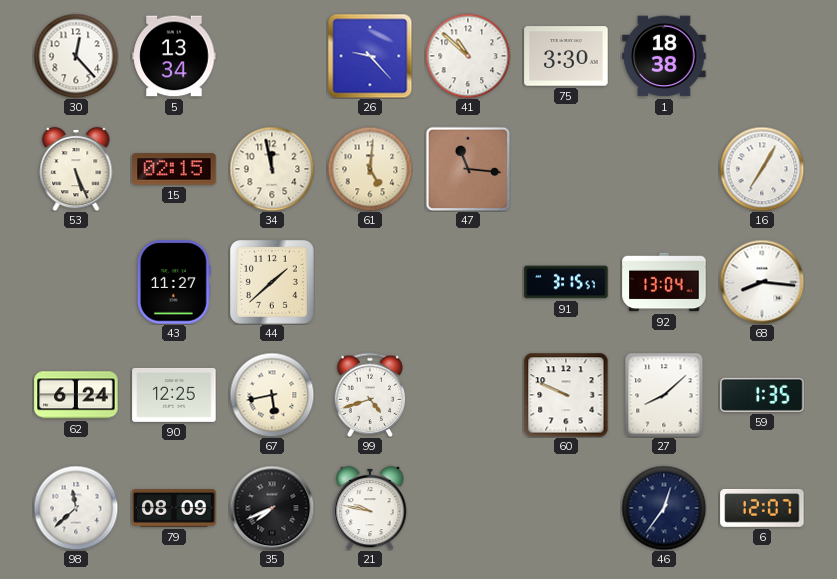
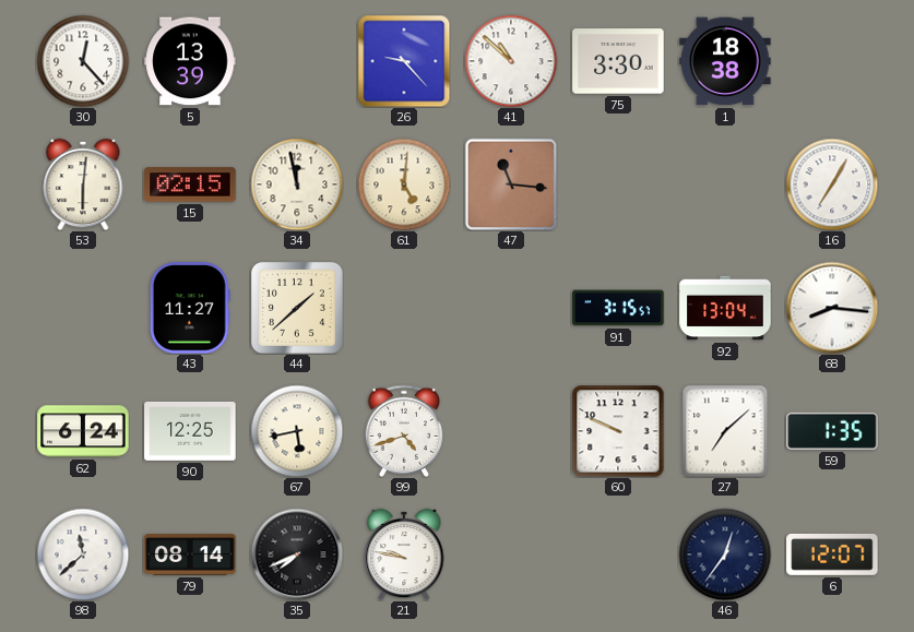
5: 13:34 -> 13:39
53: 5:26 -> 6:01
27: 8:08 -> 7:08
79: 08:09 -> 08:14
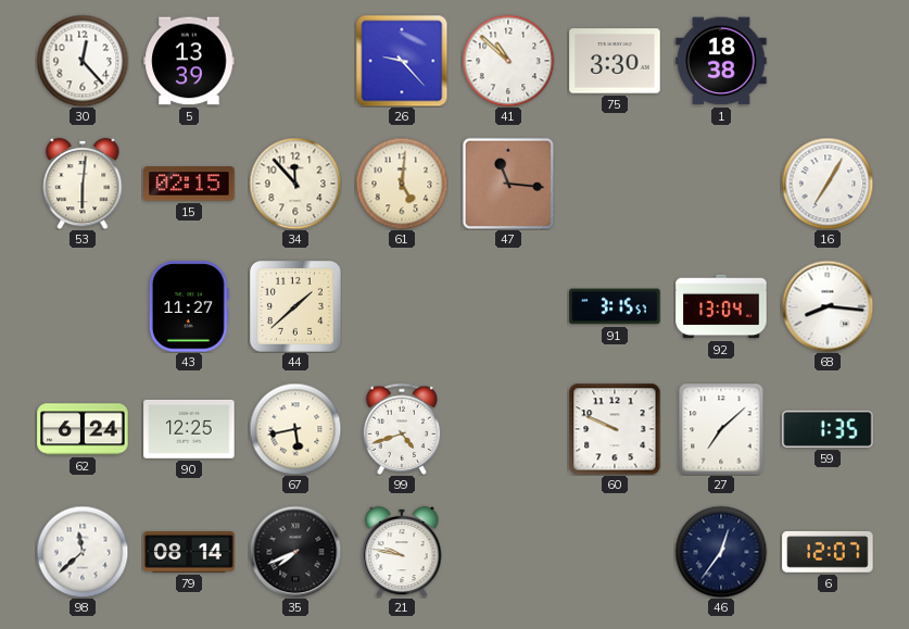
34: 11:58 -> 11:53
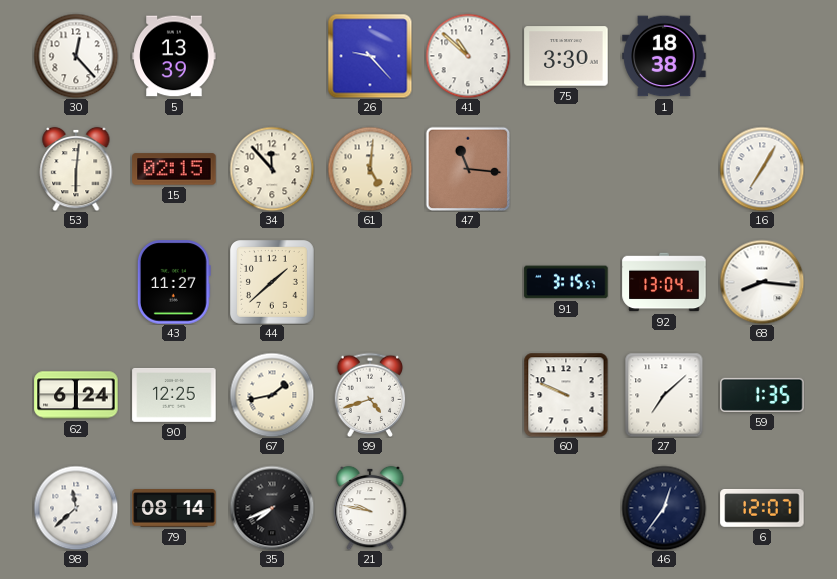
67: 5:43 -> 1:43
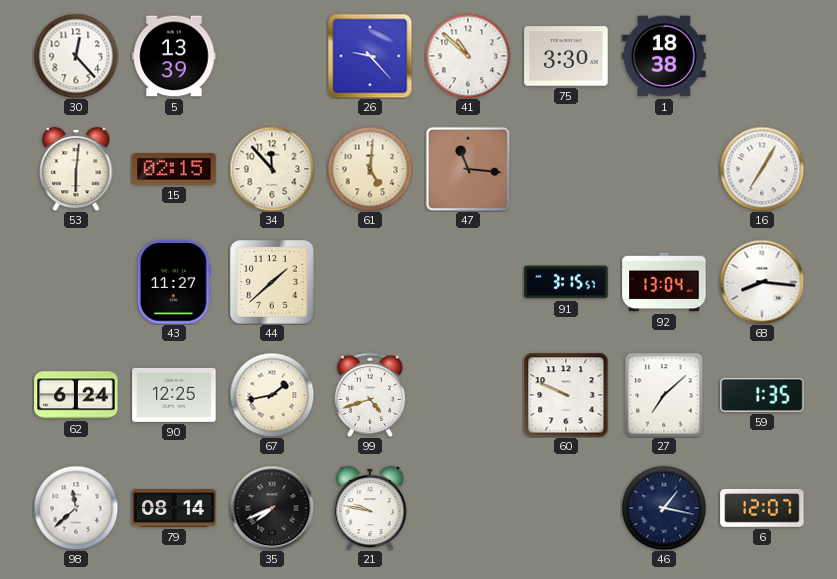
46: 12:36 -> 1:17
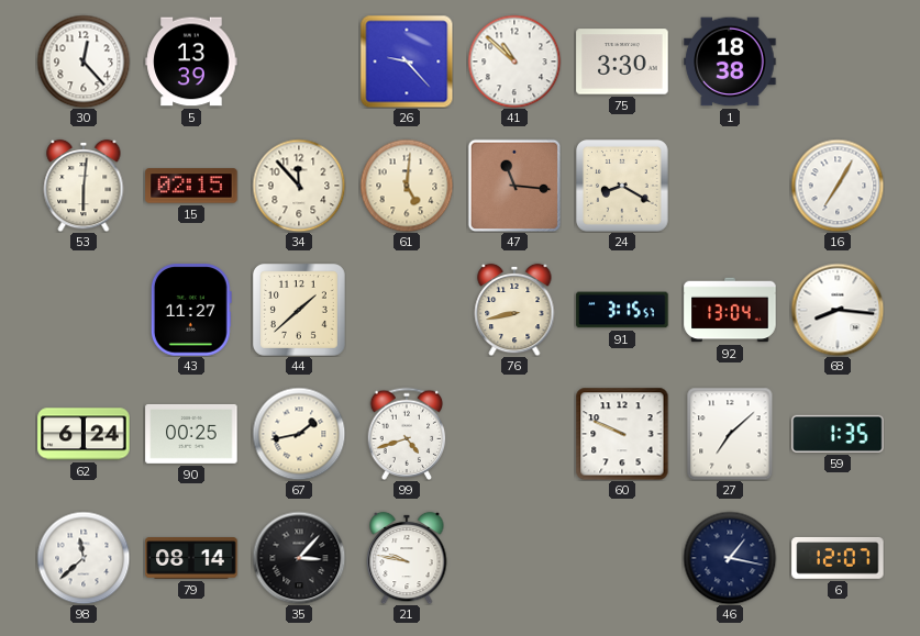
24: none -> 8:20
76: none -> 8:43
90: 12:25 -> 00:25
35: 7:41 -> 3:07
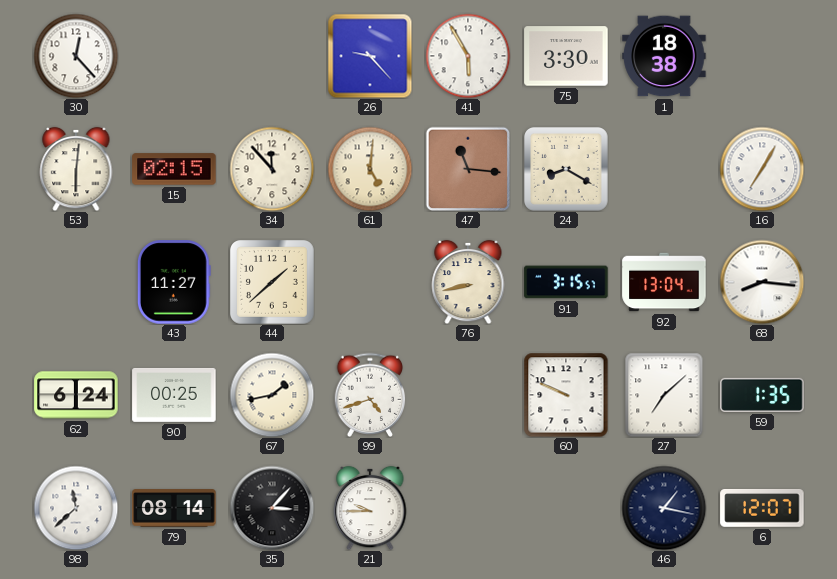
5: 13:39 -> none
41: 10:52 -> 5:55
21: 9:47 -> 9:45
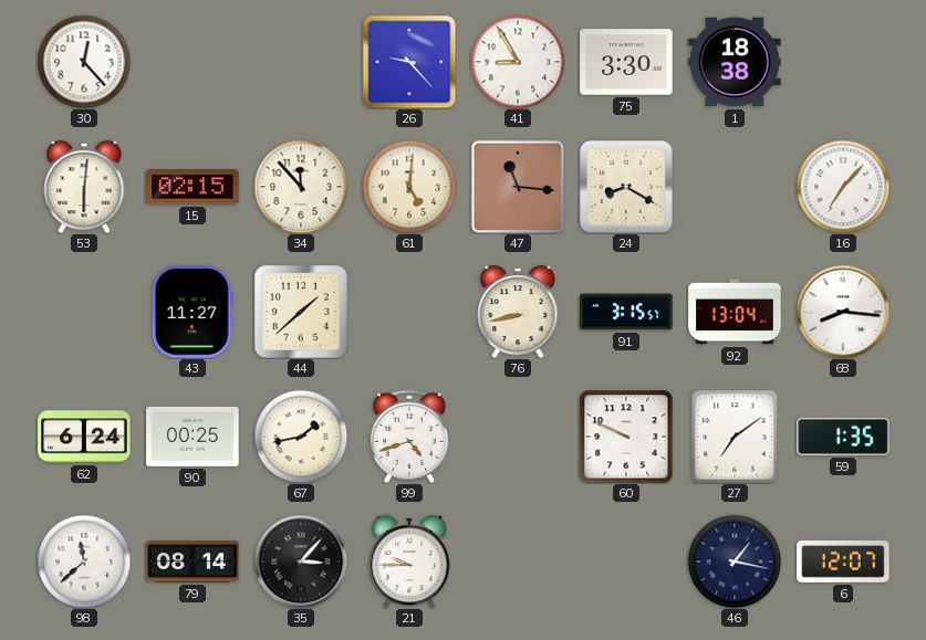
41: 5:55 -> 8:55
16: 7:05 -> 7:07
27: 7:08 -> 7:09
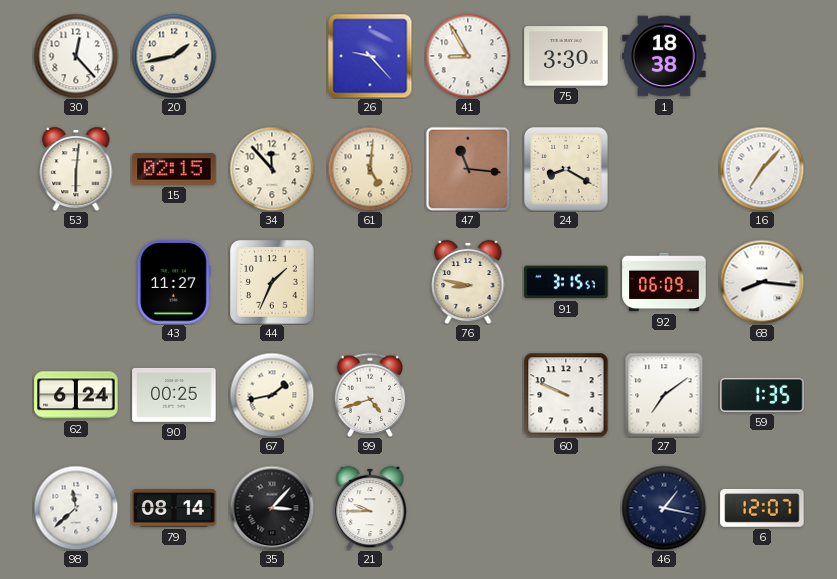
20: none -> 1:43
44: 1:38 -> 1:34
76: 8:43 -> 8:47
92: 13:04 -> 06:09
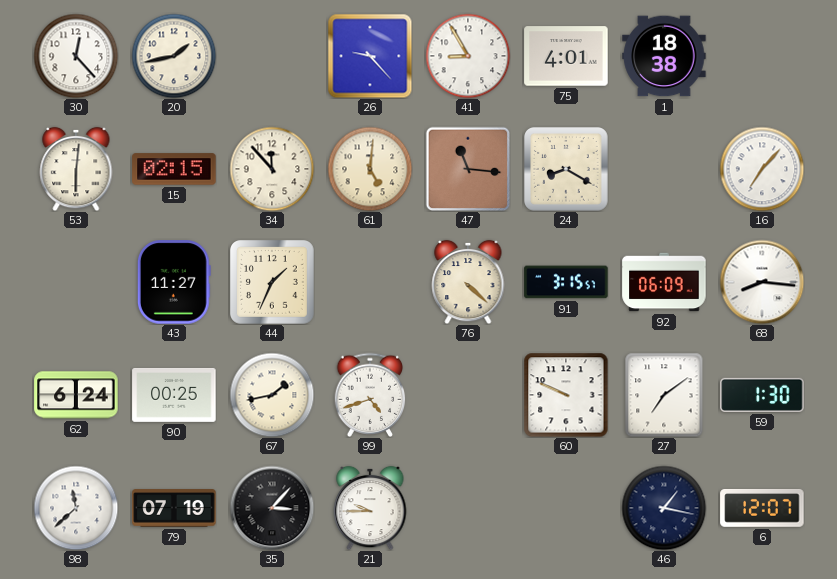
75: 3:30 -> 4:01
76: 8:47 -> 4:22
59: 1:35 -> 1:30
79: 08:14 -> 07:19
